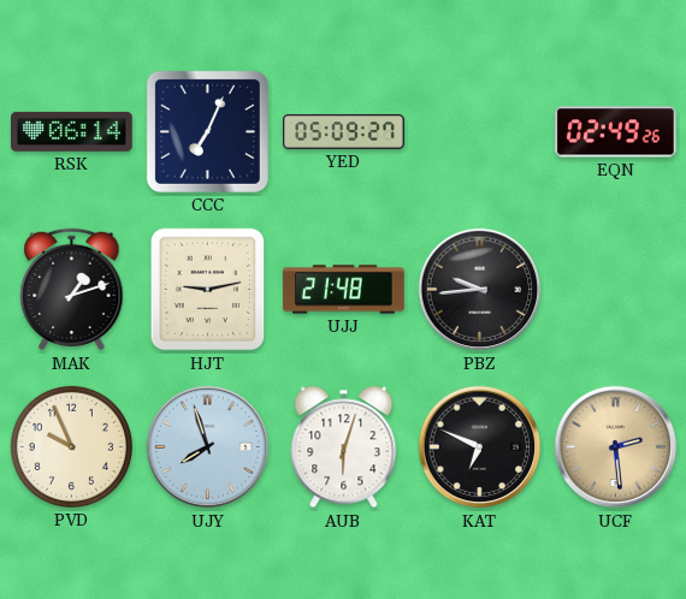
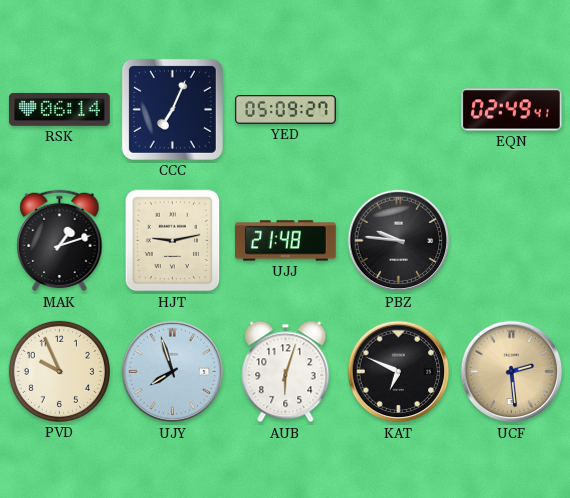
EQN: 02:49:26 -> 02:49:41
PBZ: 9:44 -> 9:46
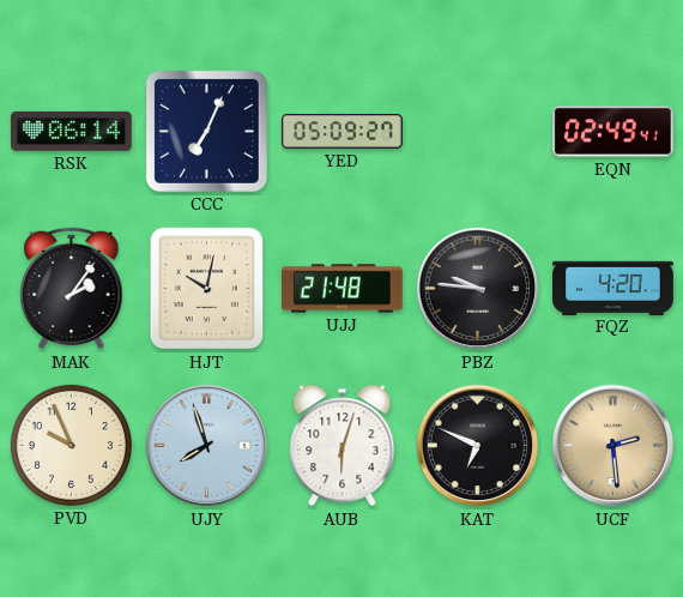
MAK: 1:12 -> 2:06
HJT: 9:13 -> 10:02
FQZ: none -> 4:20
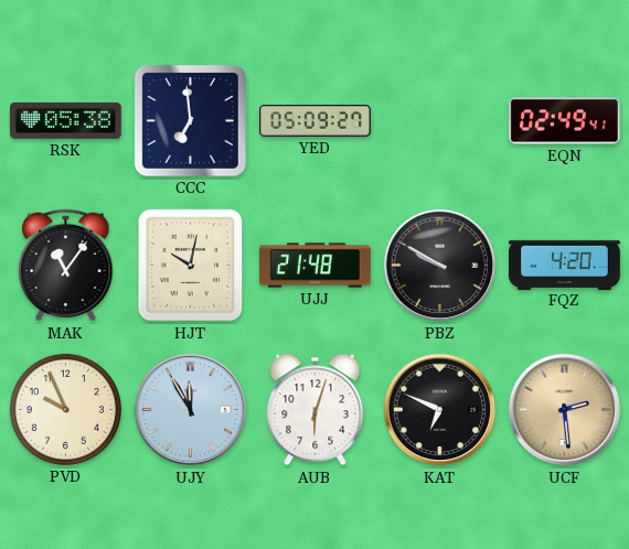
RSK: 06:14 -> 05:38
CCC: 7:04 -> 6:59
MAK: 2:06 -> 11:06
PBZ: 9:46 -> 9:50
UJY: 7:57 -> 11:55
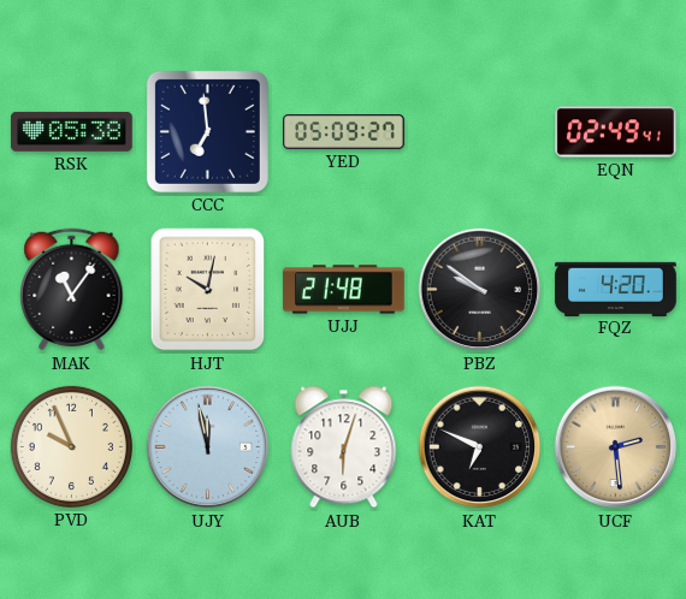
PBZ: 9:50 -> 9:51
UJY: 11:55 -> 11:58
